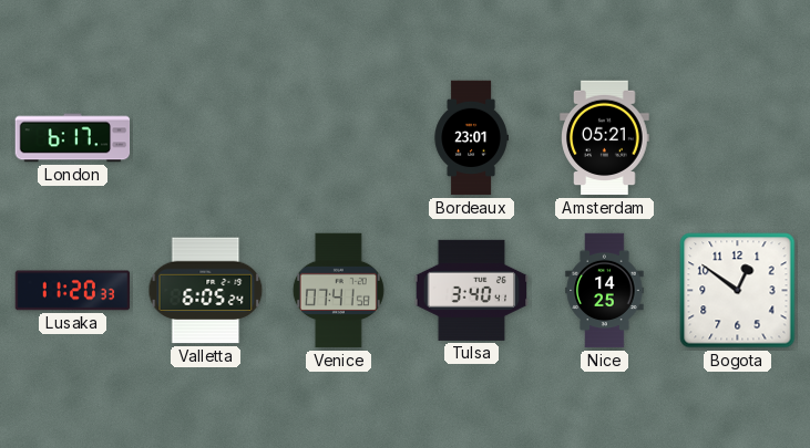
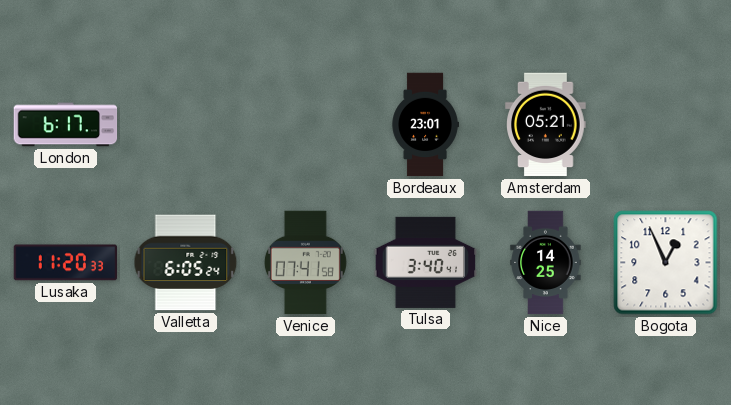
Bogota: 12:51 -> 12:56
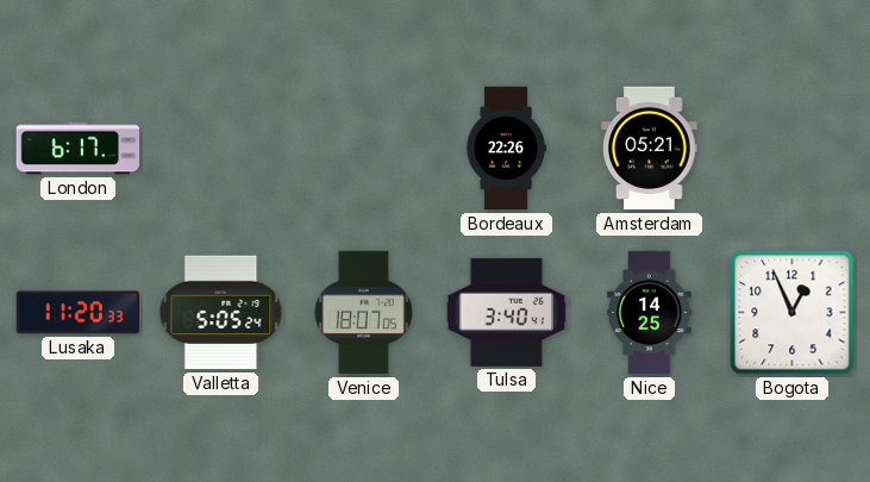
Bordeaux: 23:01 -> 22:26
Valletta: 6:05 -> 5:05
Venice: 07:41 -> 18:07
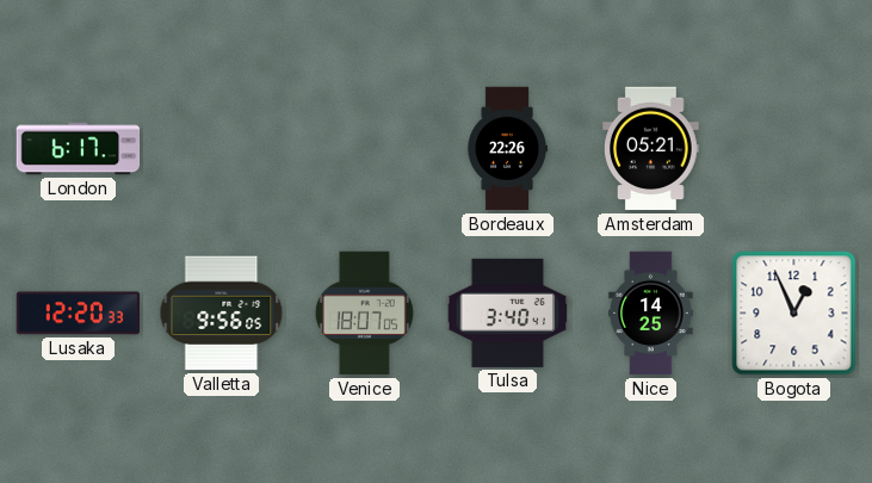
Lusaka: 11:20 -> 12:20
Valletta: 5:05 -> 9:56
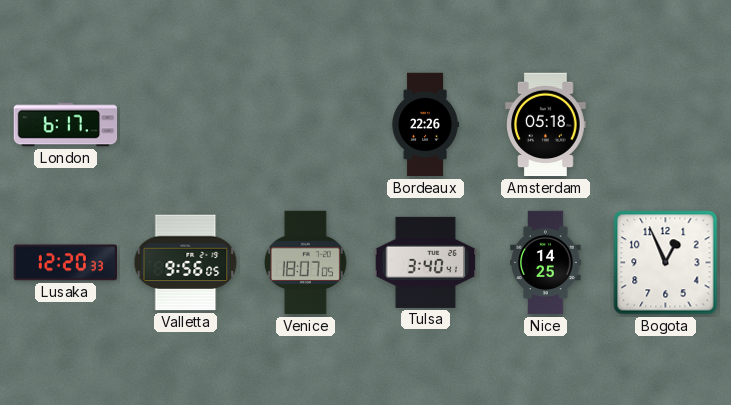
Amsterdam: 05:21 -> 05:18
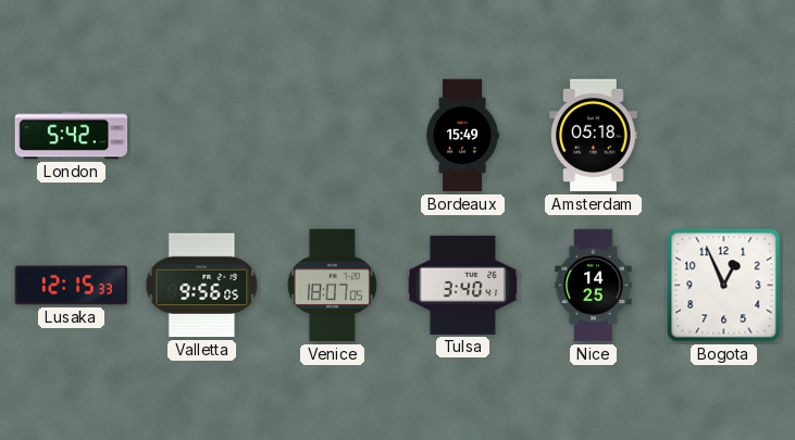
London: 6:17 -> 5:42
Bordeaux: 22:26 -> 15:49
Lusaka: 12:20 -> 12:15
